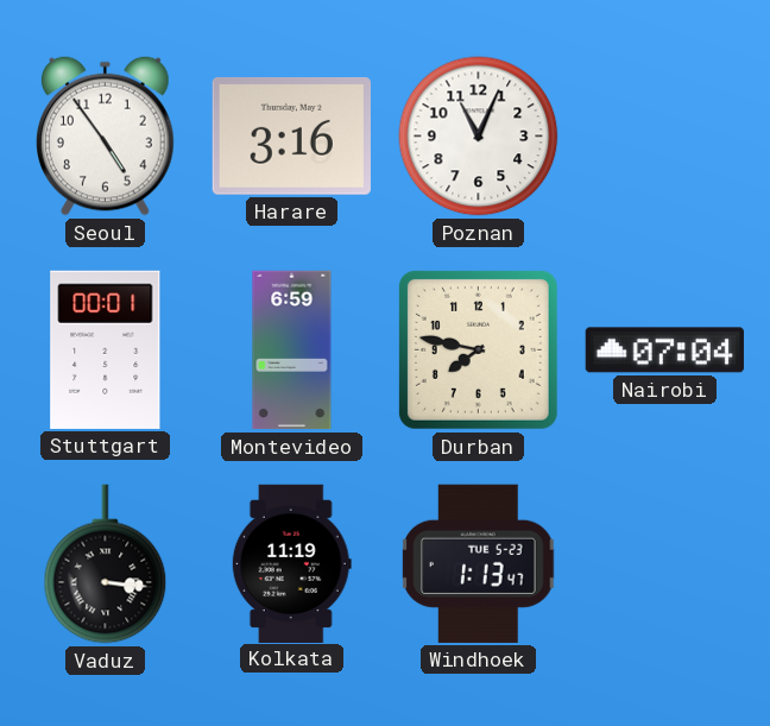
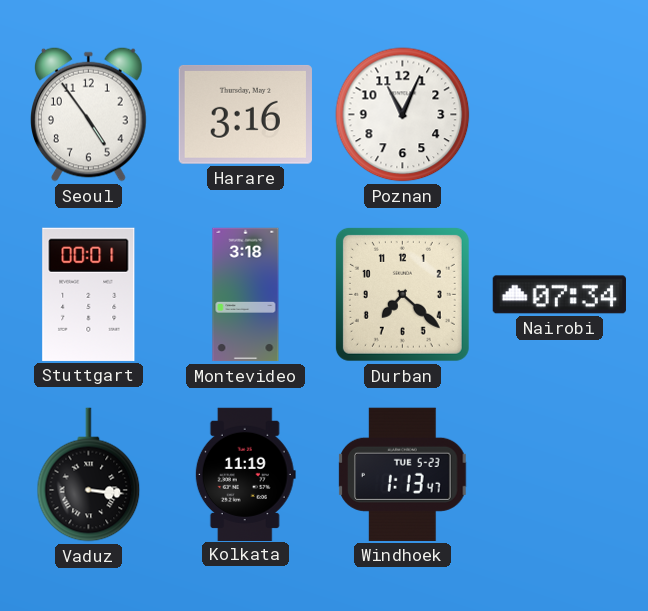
Montevideo: 6:59 -> 3:18
Durban: 7:47 -> 7:22
Nairobi: 07:04 -> 07:34
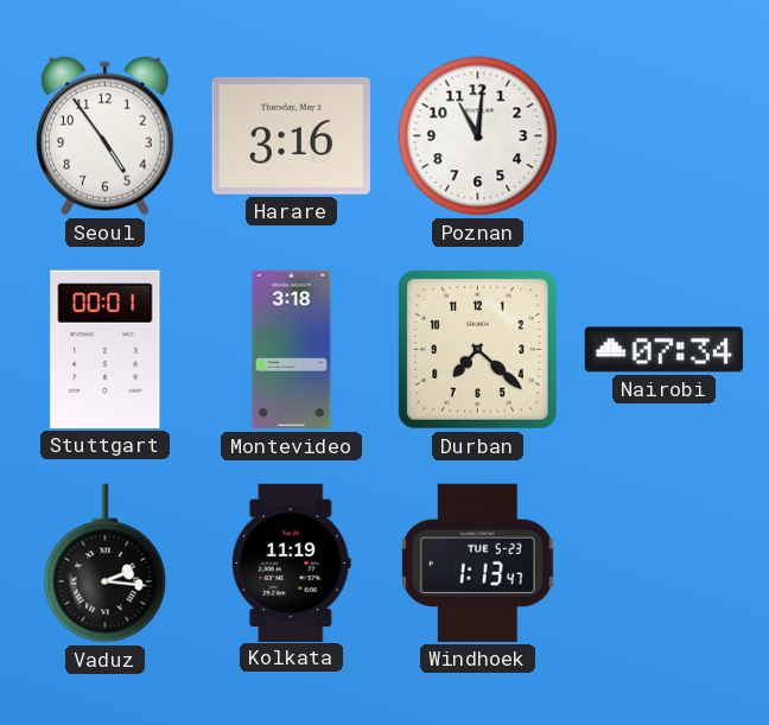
Poznan: 11:04 -> 11:01
Vaduz: 3:16 -> 2:16
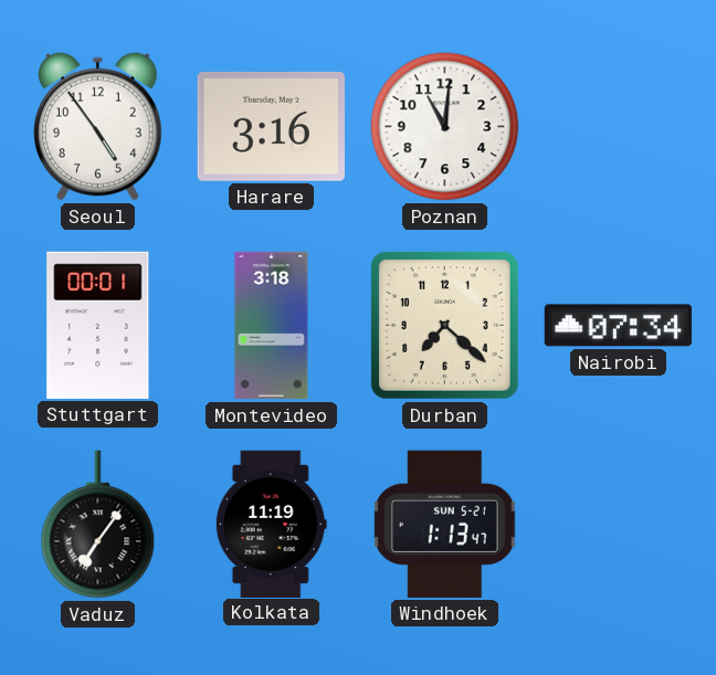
Vaduz: 2:16 -> 7:06
Windhoek date: TUE 5-23 -> SUN 5-21
